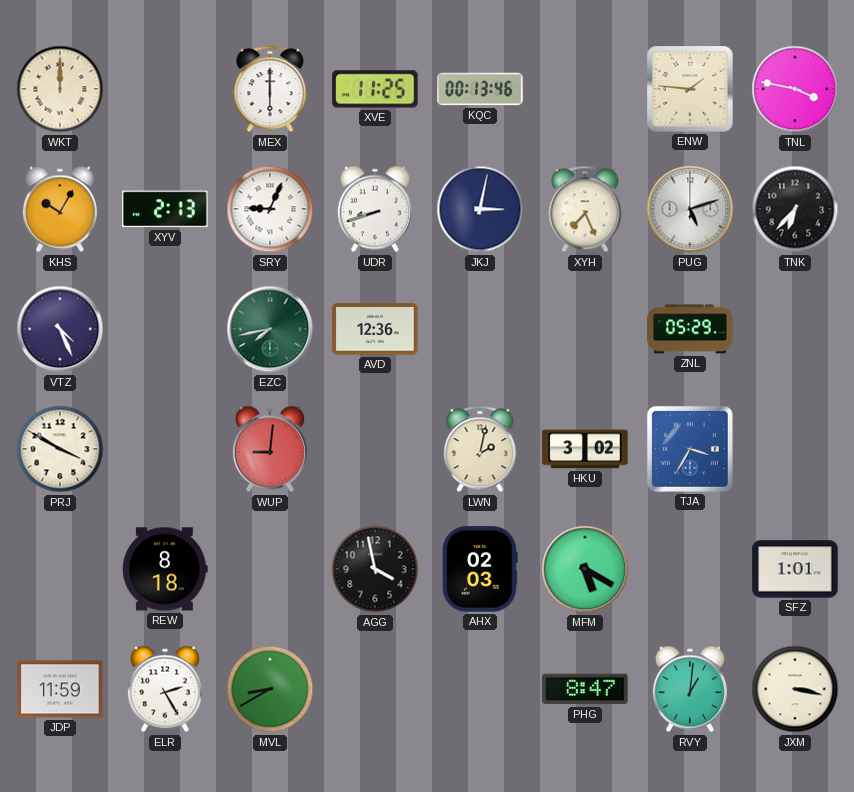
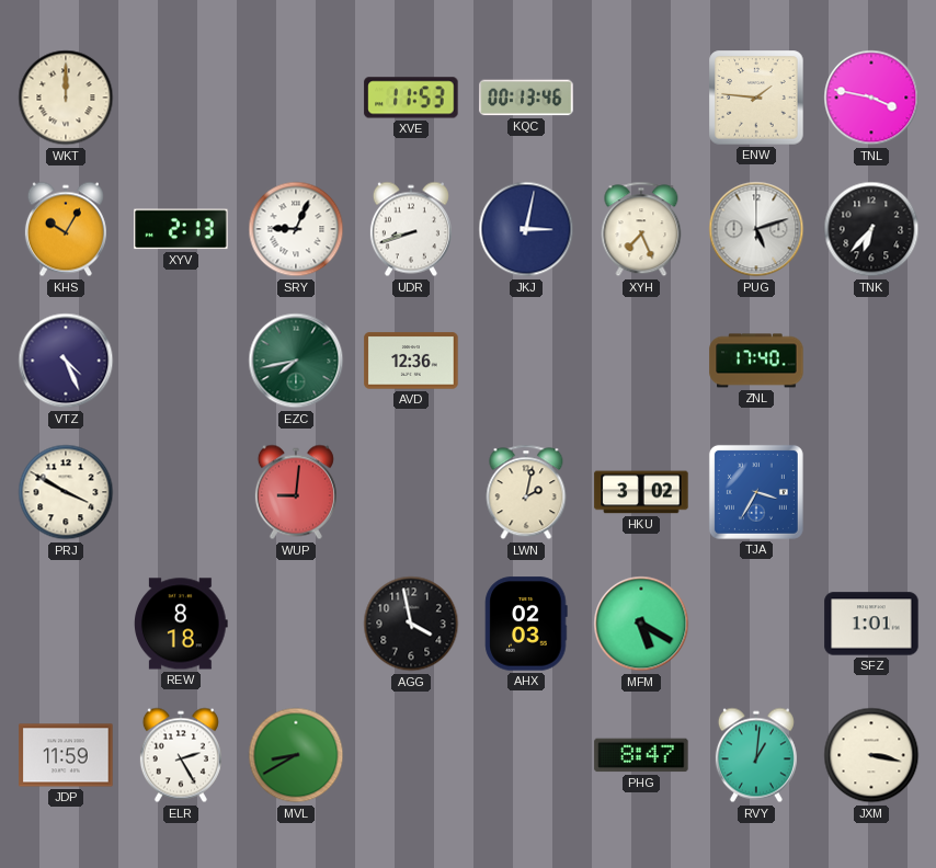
MEX: 6:00 -> none
XVE: 11:25 -> 11:53
ZNL: 05:29 -> 17:40
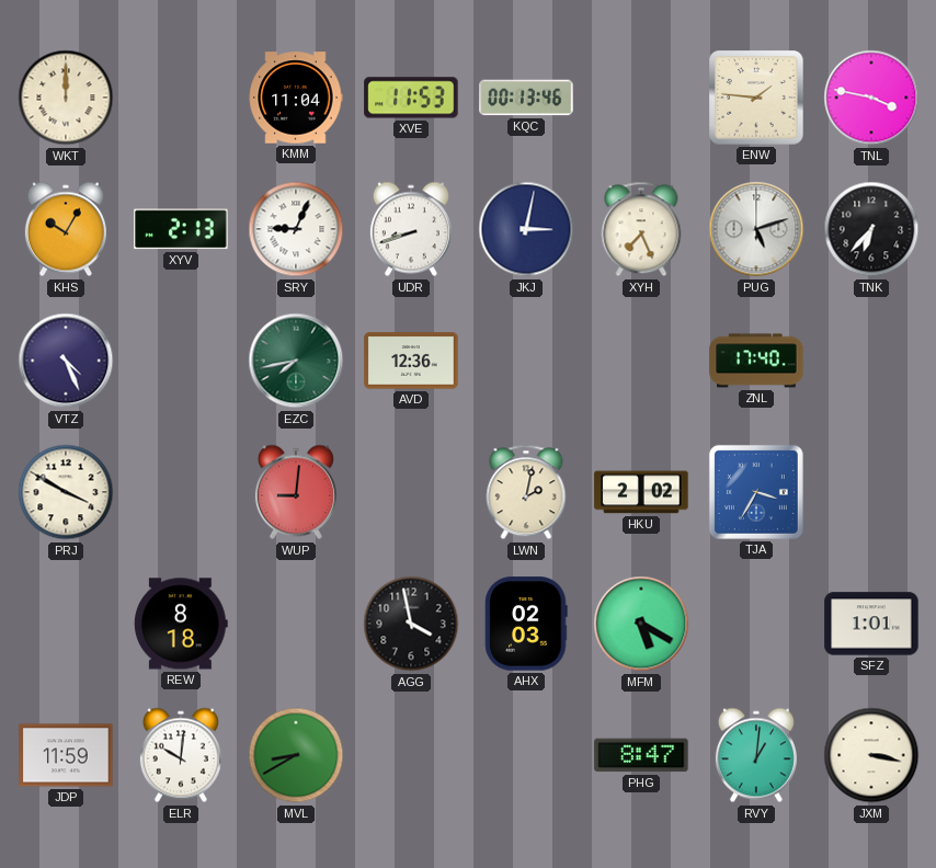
KMM: none -> 11:04
HKU: 3:02 -> 2:02
ELR: 2:25 -> 10:01
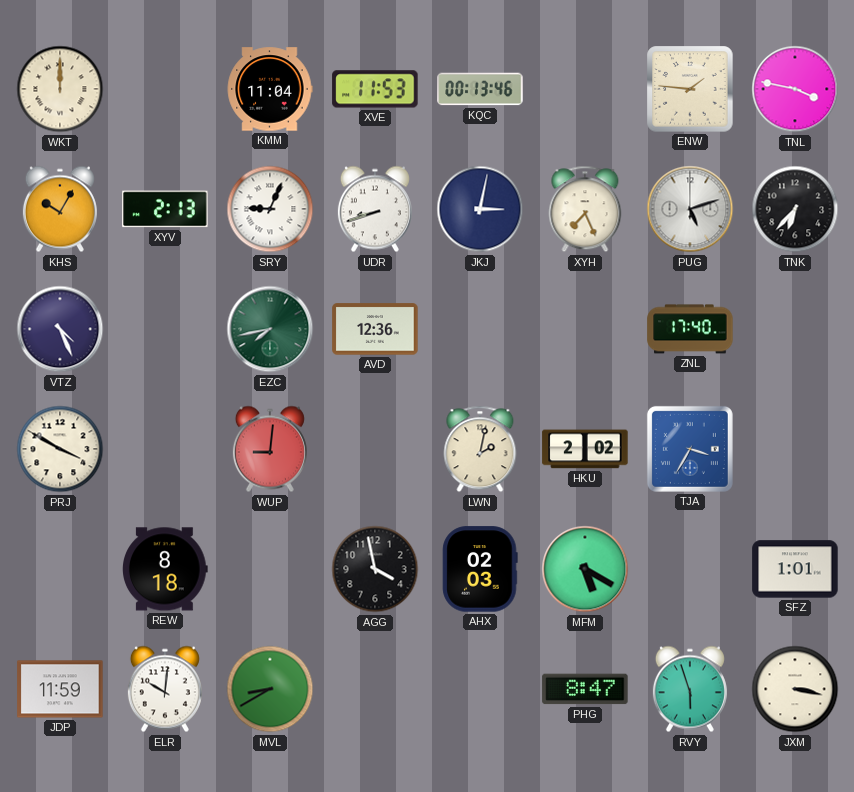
RVY: 1:01 -> 5:57
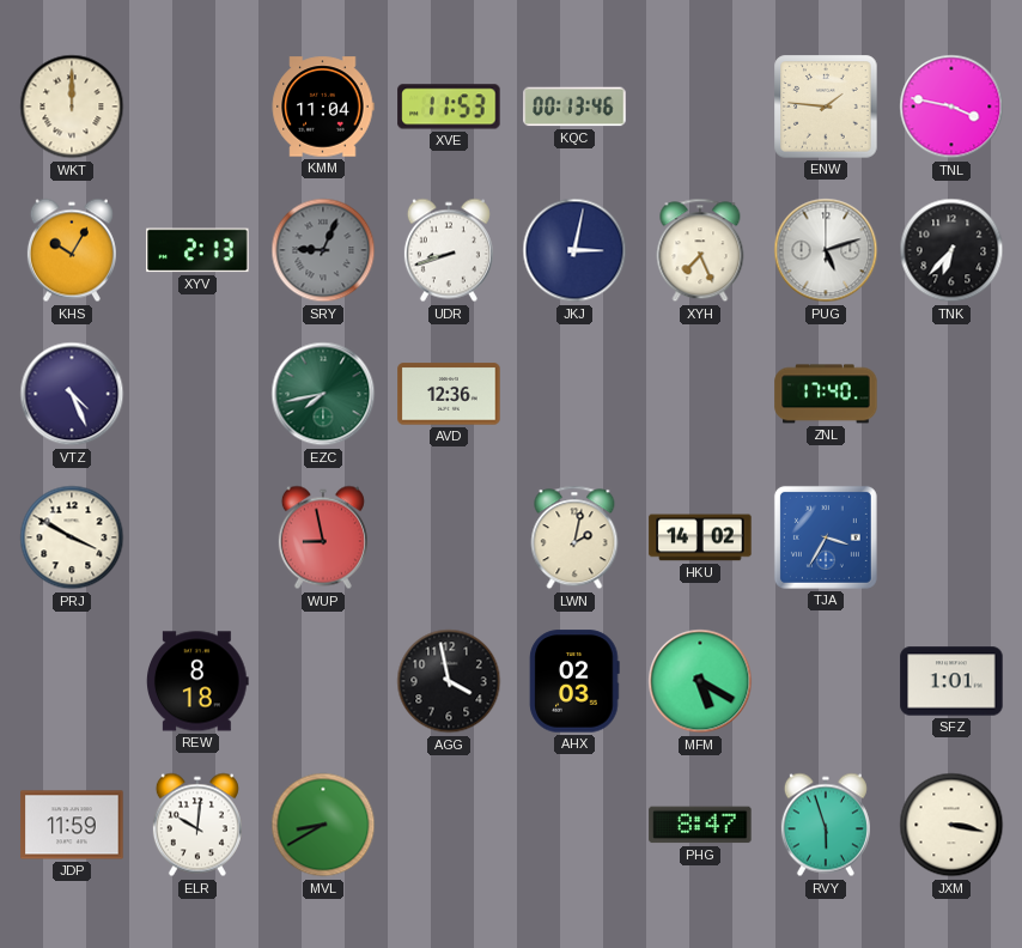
SRY dial: white -> grey
WUP: 9:01 -> 8:58
HKU: 2:02 -> 14:02
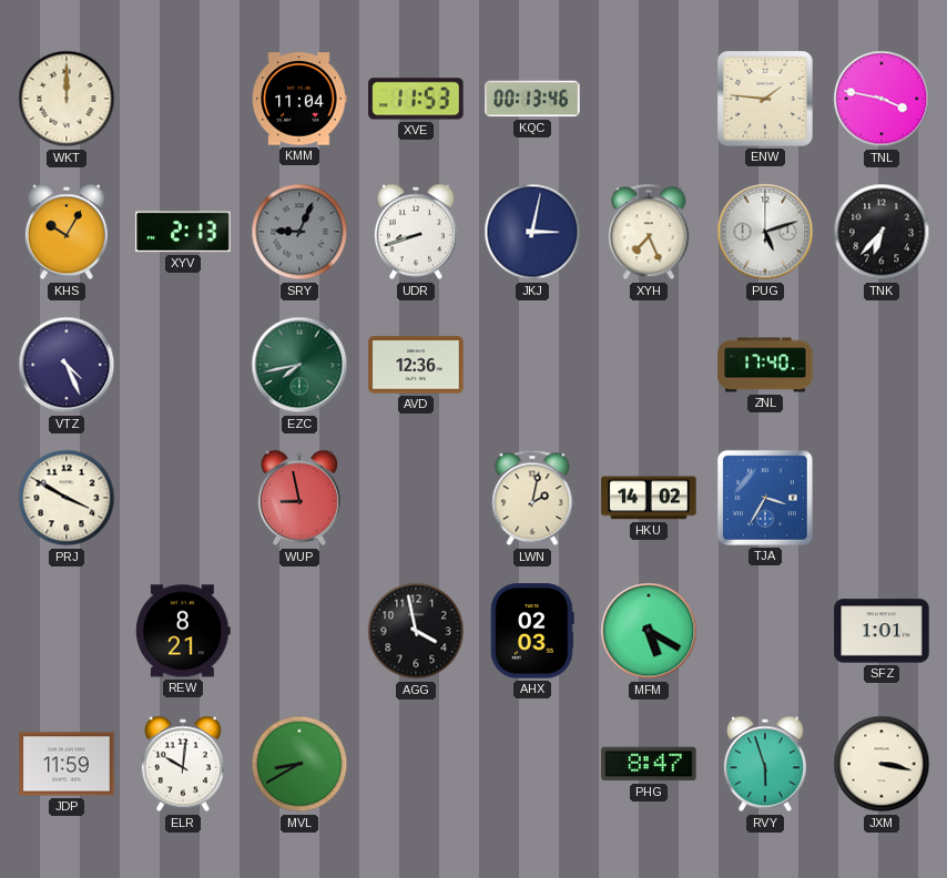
REW: 8:18 -> 8:21
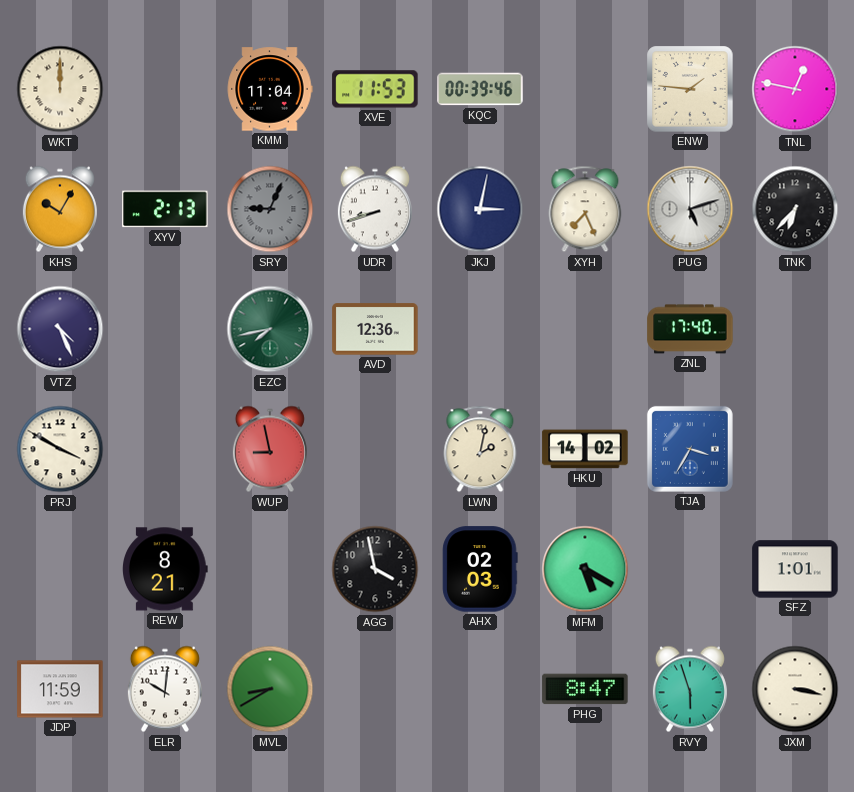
KQC: 00:13 -> 00:39
TNL: 3:47 -> 12:47
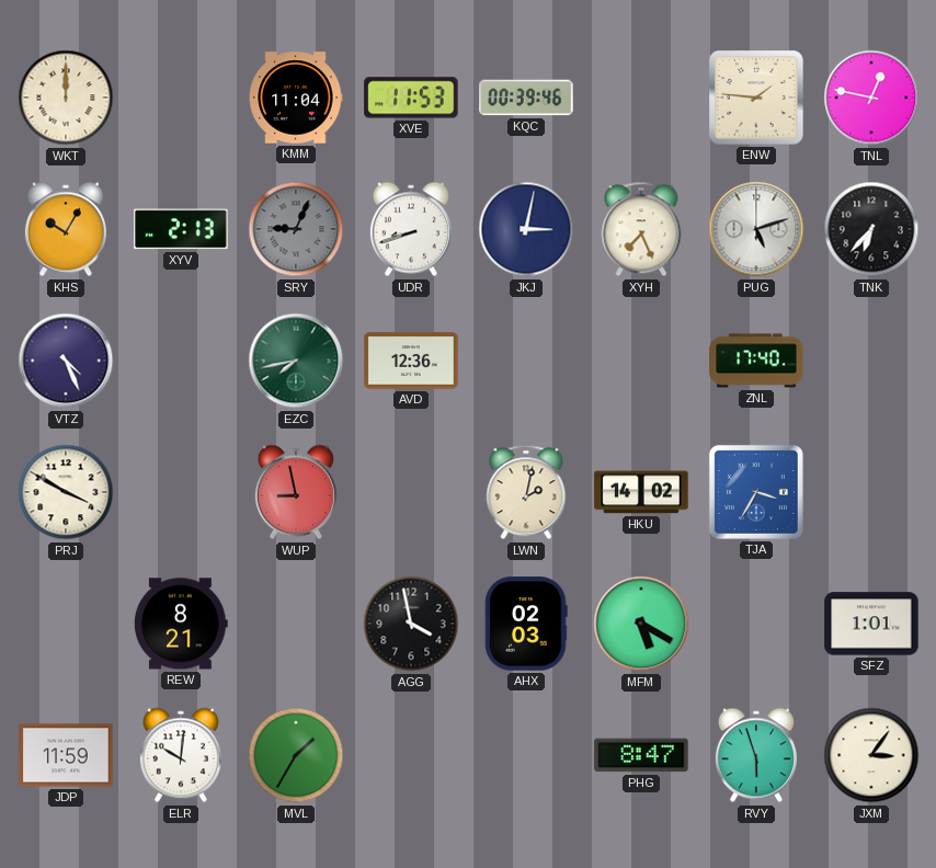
MVL: 8:40 -> 1:35
JXM: 3:17 -> 3:06
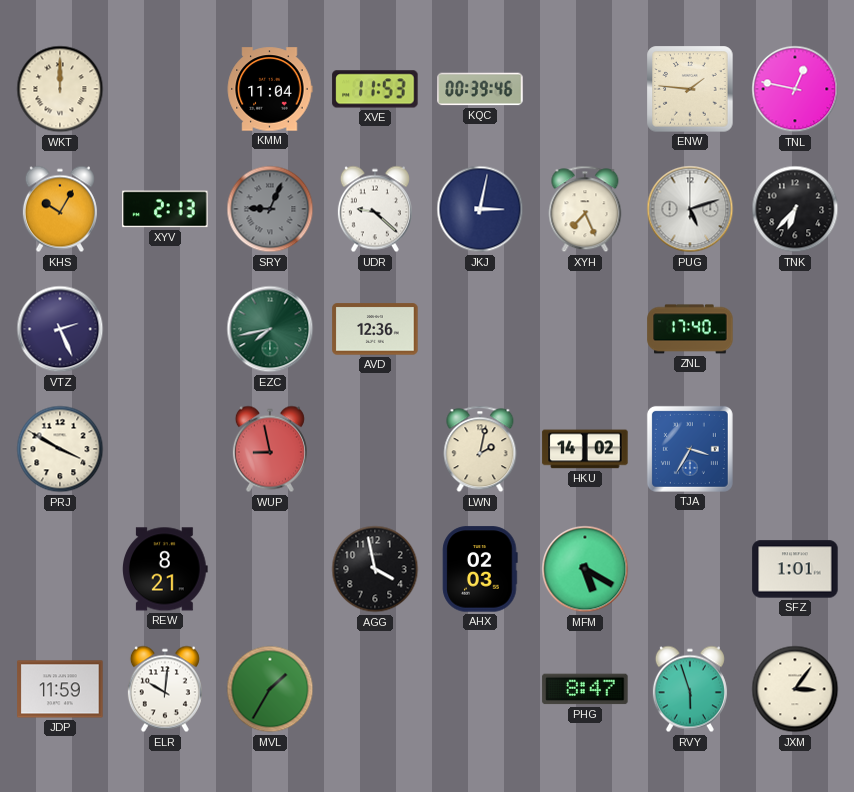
UDR: 8:42 -> 9:22
VTZ: 4:26 -> 2:26
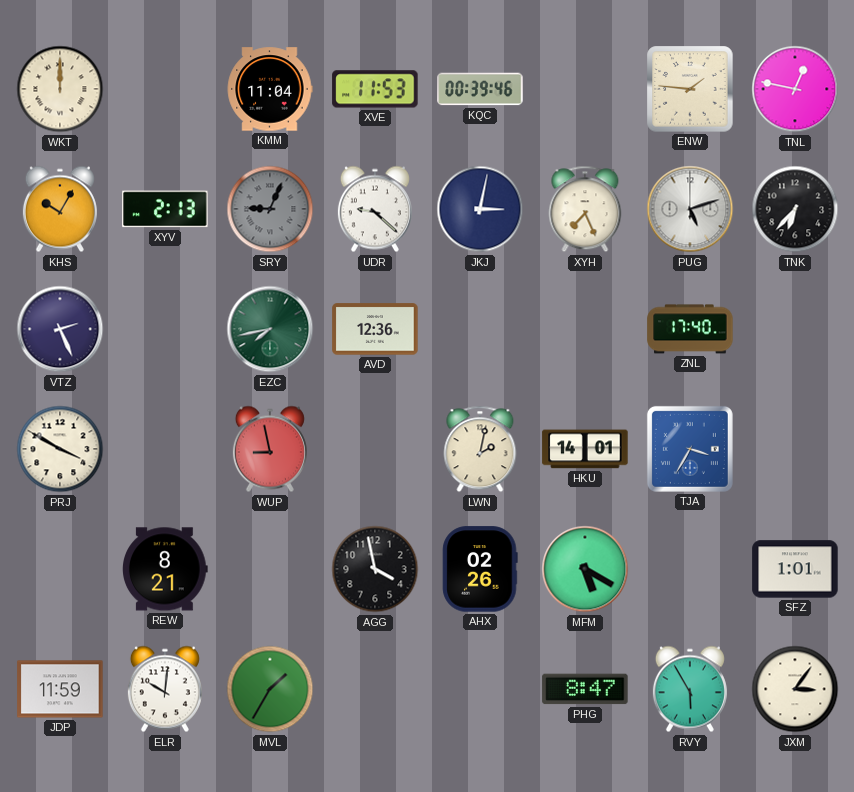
HKU: 14:02 -> 14:01
AHX: 02:03 -> 02:26
RVY: 5:57 -> 5:55
